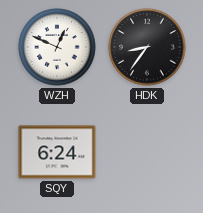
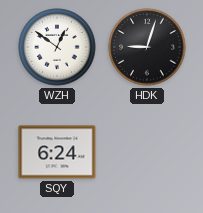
WZH: 12:49 -> 12:51
HDK: 8:36 -> 9:03
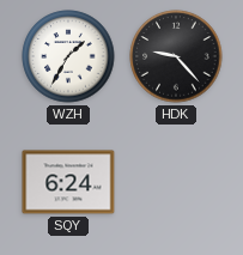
WZH: 12:51 -> 1:35
HDK: 9:03 -> 9:23
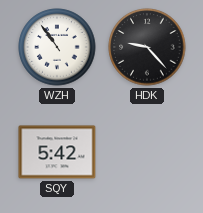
WZH: 1:35 -> 10:54
SQY: 6:24 -> 5:42
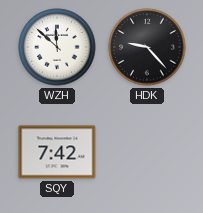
WZH: 10:54 -> 11:52
SQY: 5:42 -> 7:42
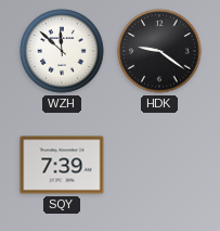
HDK: 9:23 -> 9:21
SQY: 7:42 -> 7:39
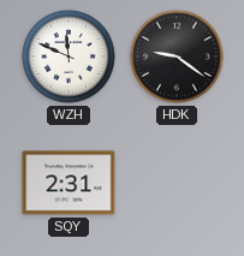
WZH: 11:52 -> 11:49
SQY: 7:39 -> 2:31
